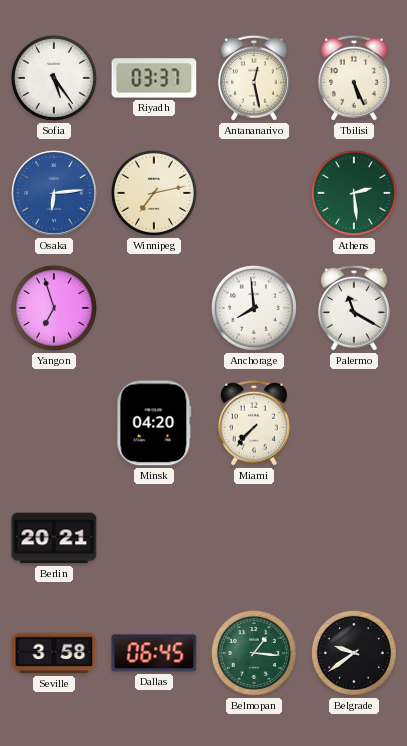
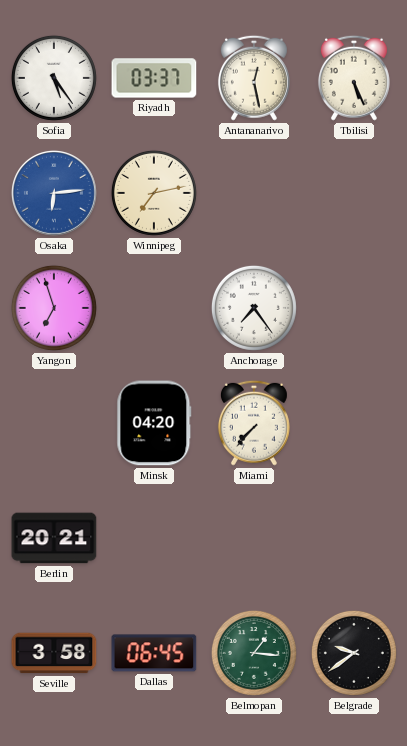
Athens: 2:29 -> none
Anchorage: 7:59 -> 7:24
Palermo: 11:20 -> none
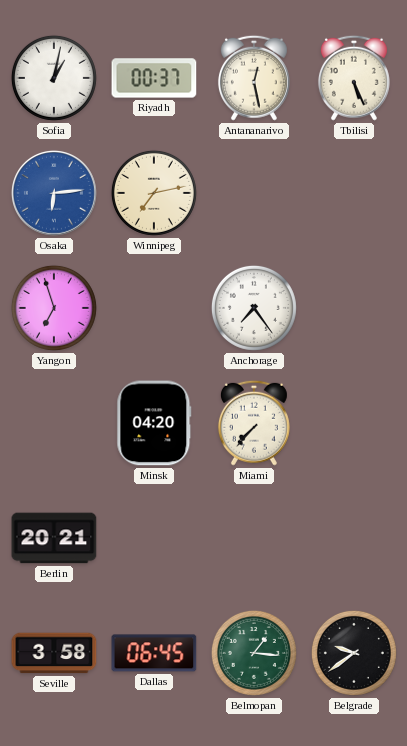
Sofia: 5:24 -> 1:02
Riyadh: 03:37 -> 00:37
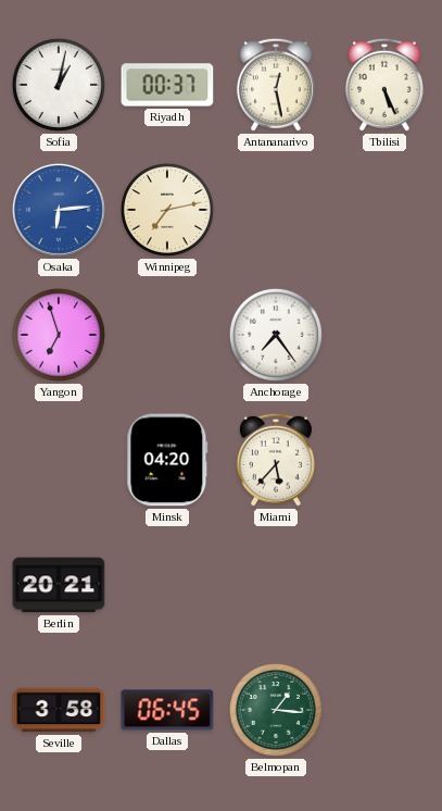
Miami: 7:37 -> 5:37
Belgrade: 9:39 -> none
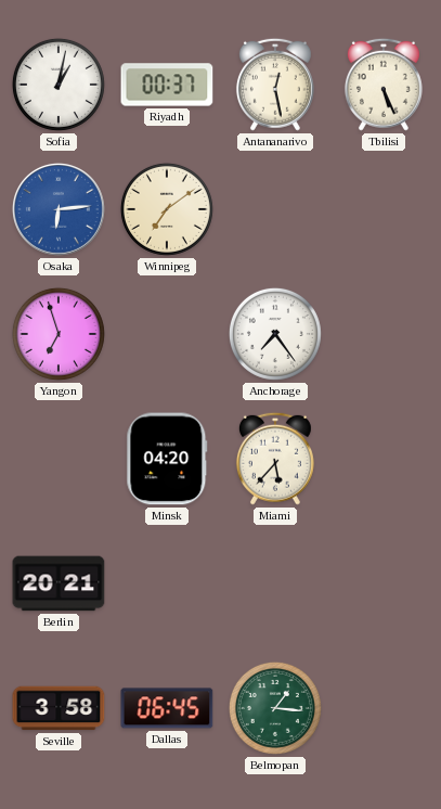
Winnipeg: 7:13 -> 7:09
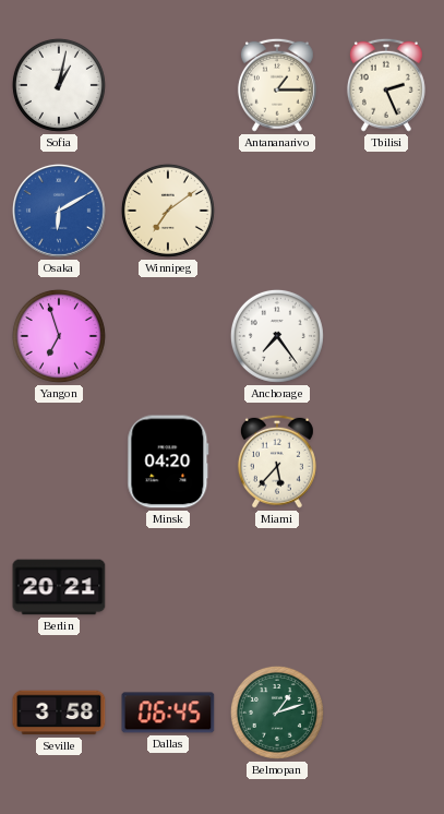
Riyadh: 00:37 -> none
Antananarivo: 12:28 -> 1:15
Tbilisi: 5:26 -> 2:26
Osaka: 6:14 -> 6:10
Belmopan: 1:16 -> 1:12
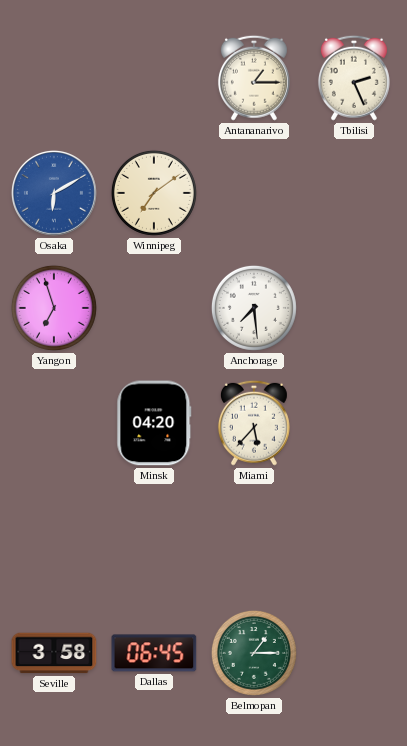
Sofia: 1:02 -> none
Anchorage: 7:24 -> 7:29
Berlin: 20:21 -> none
Belmopan: 1:12 -> 1:15
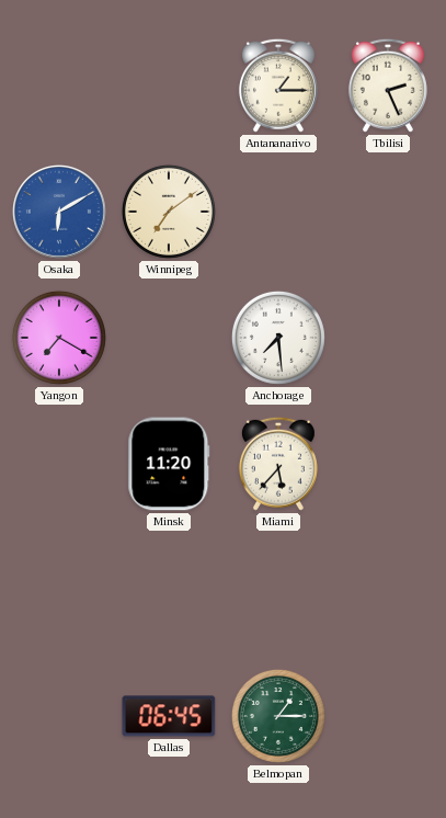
Yangon: 6:57 -> 7:20
Minsk: 04:20 -> 11:20
Seville: 3:58 -> none
